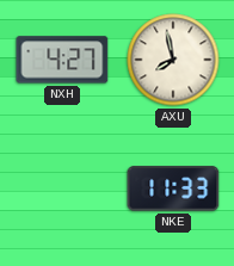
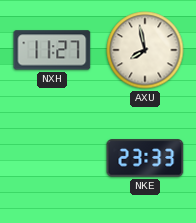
NXH: 4:27 -> 11:27
NKE: 11:33 -> 23:33
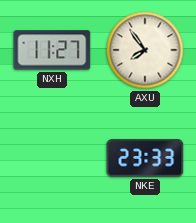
AXU: 7:58 -> 7:54
